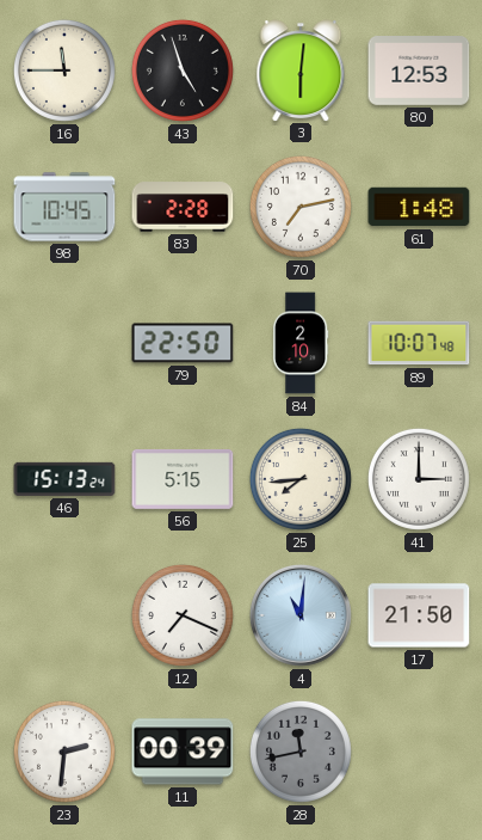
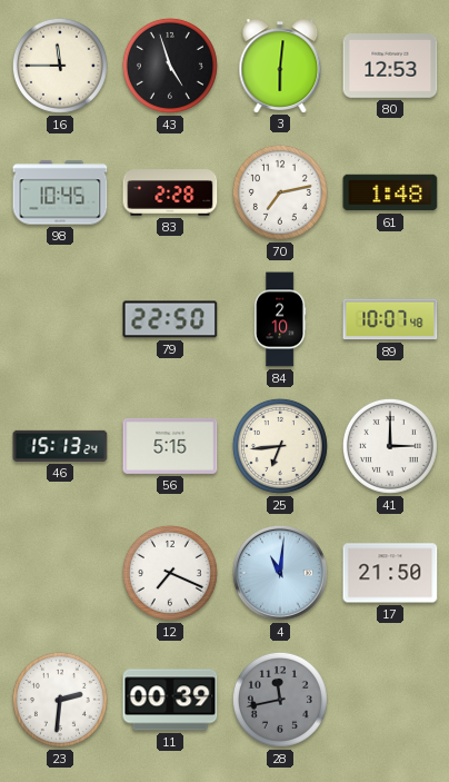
25: 7:44 -> 6:44
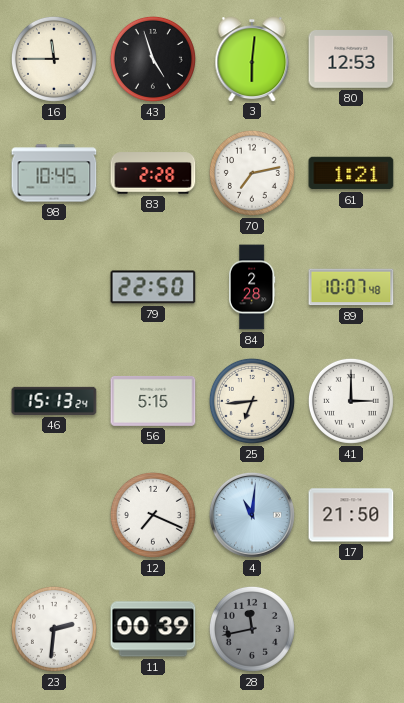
61: 1:48 -> 1:21
84: 2:10 -> 2:28
